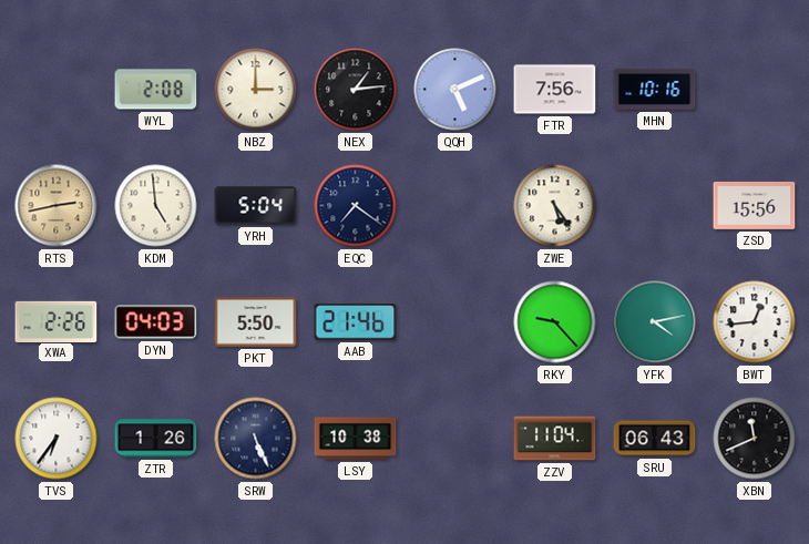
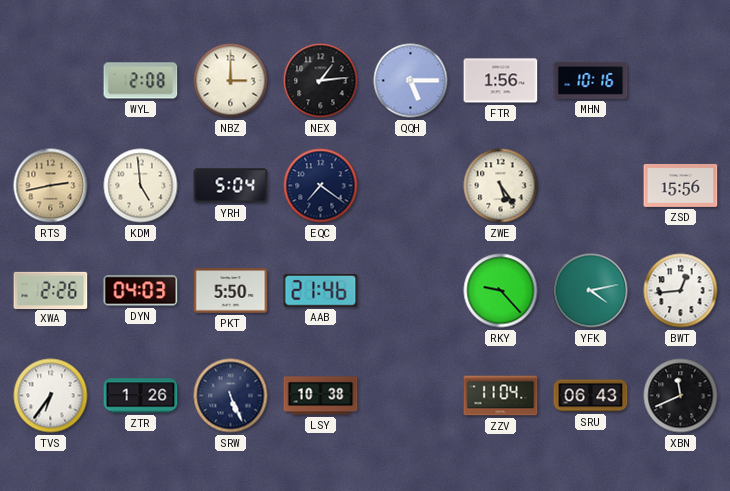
QQH: 5:11 -> 5:15
FTR: 7:56 -> 1:56
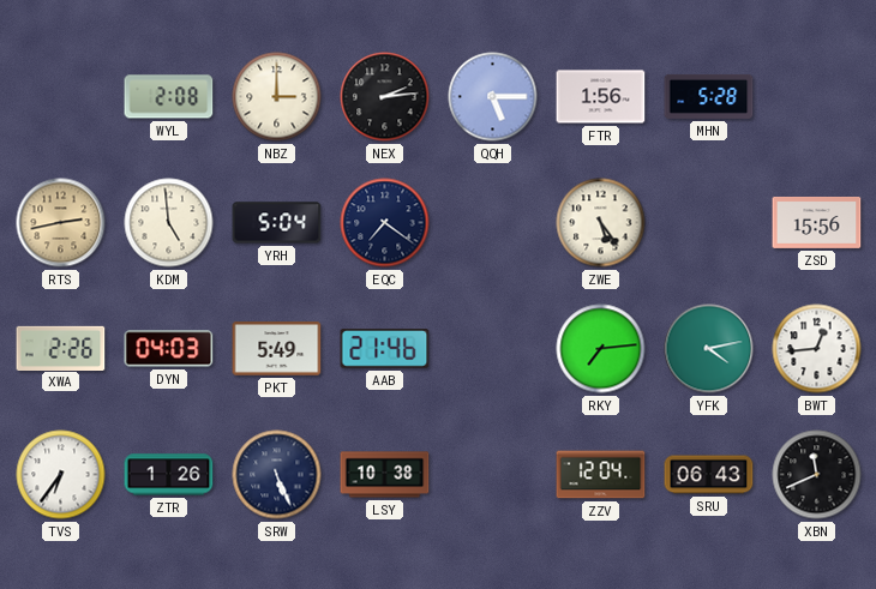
NEX: 1:14 -> 2:14
MHN: 10:16 -> 5:28
PKT: 5:50 -> 5:49
RKY: 9:23 -> 7:14
ZZV: 11:04 -> 12:04
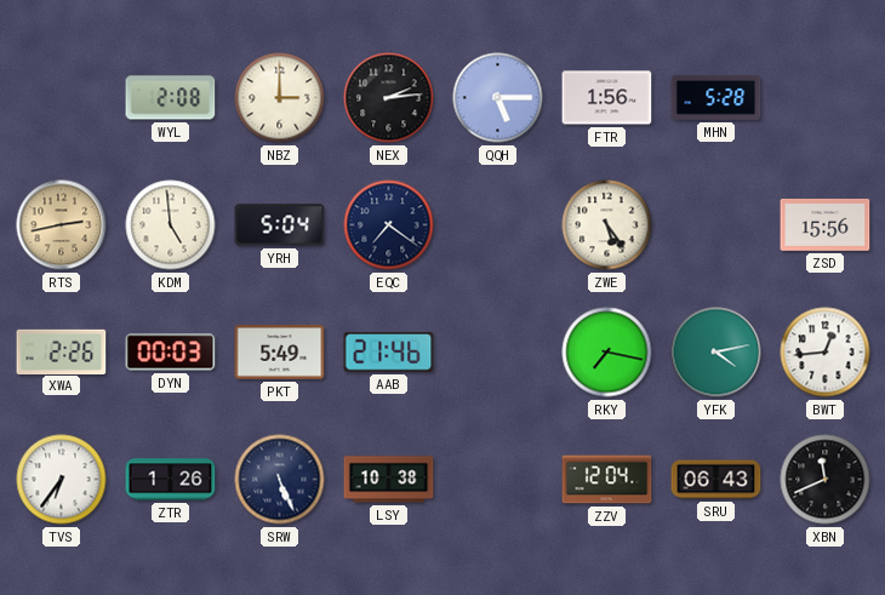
DYN: 04:03 -> 00:03
RKY: 7:14 -> 7:17
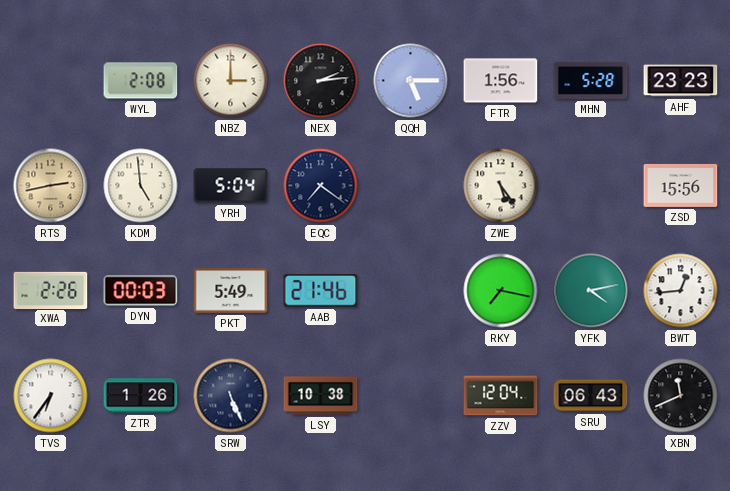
AHF: none -> 23:23
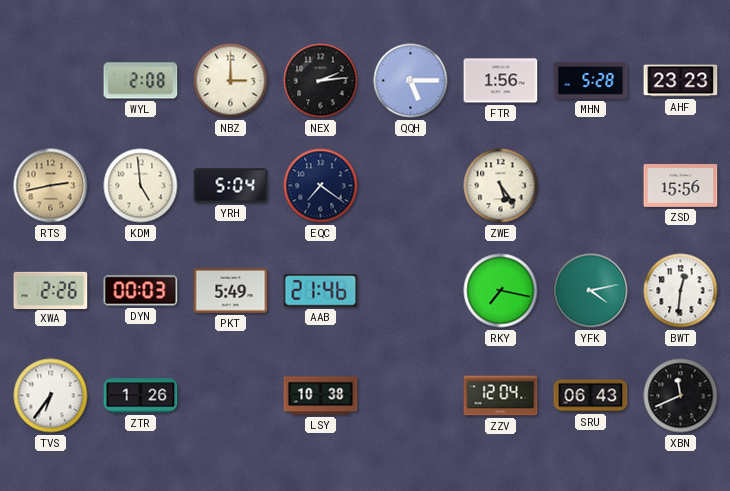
BWT: 12:44 -> 12:31
SRW: 5:26 -> none
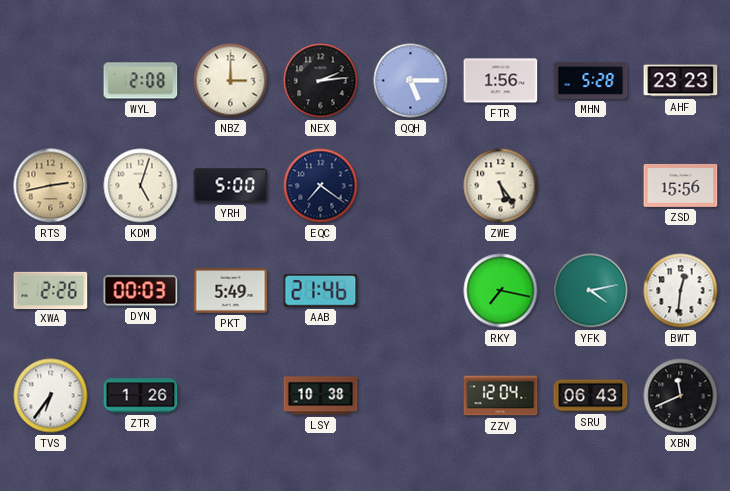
KDM: 4:59 -> 5:03
YRH: 5:04 -> 5:00
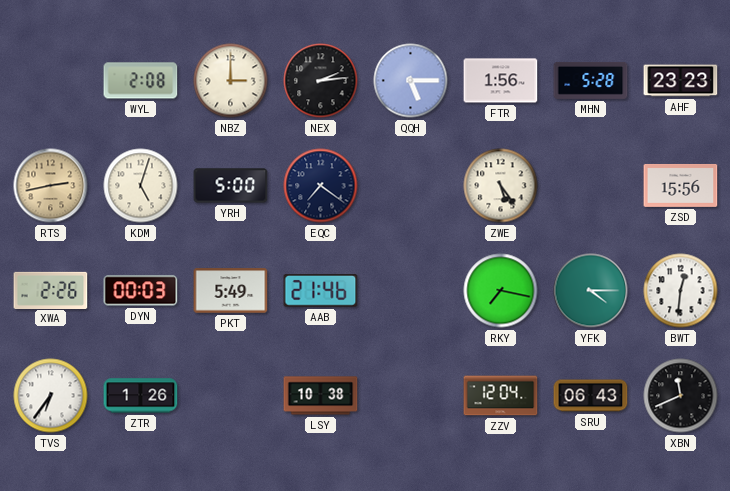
YFK: 4:13 -> 4:15
